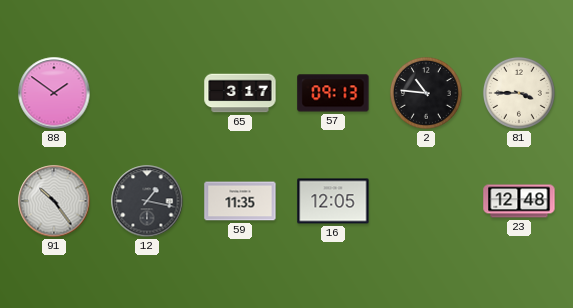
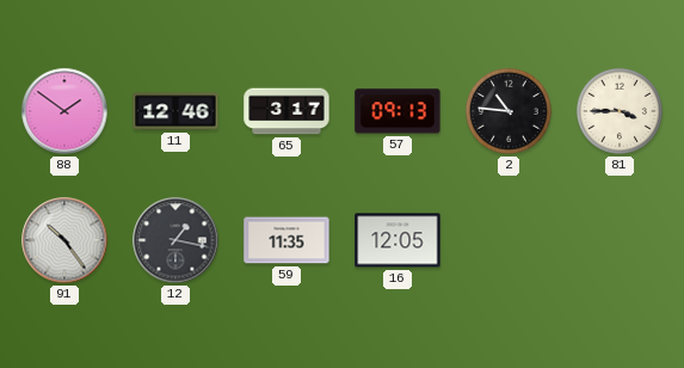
11: none -> 12:46
23: 12:48 -> none
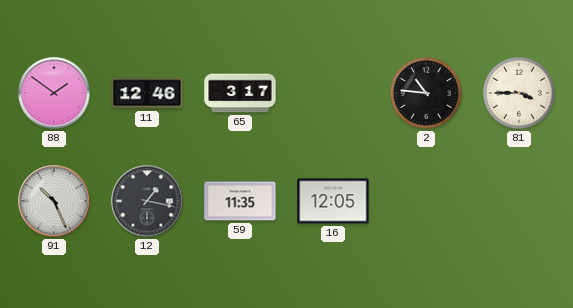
57: 09:13 -> none
91: 10:24 -> 10:26
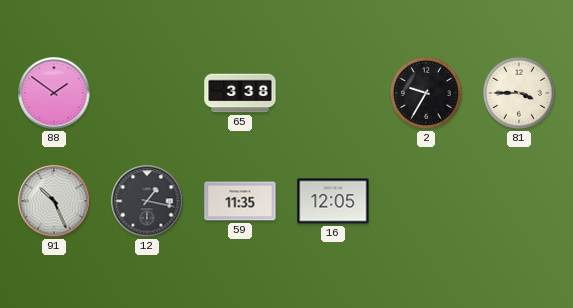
11: 12:46 -> none
65: 3:17 -> 3:38
2: 10:46 -> 9:35
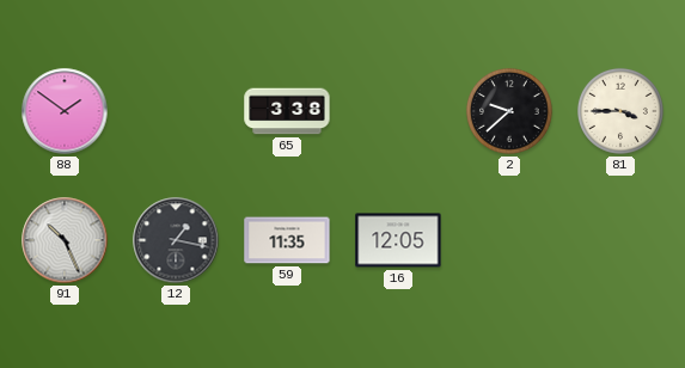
2: 9:35 -> 9:38
